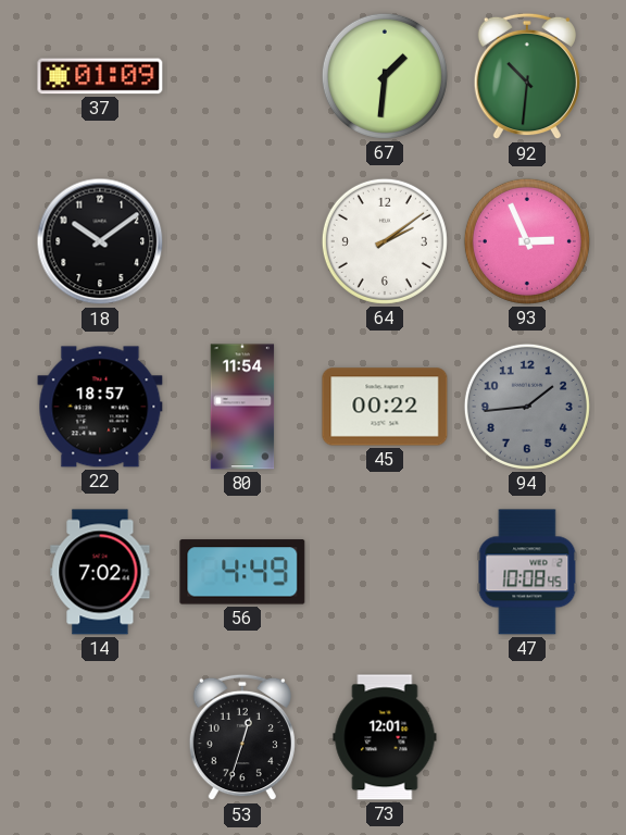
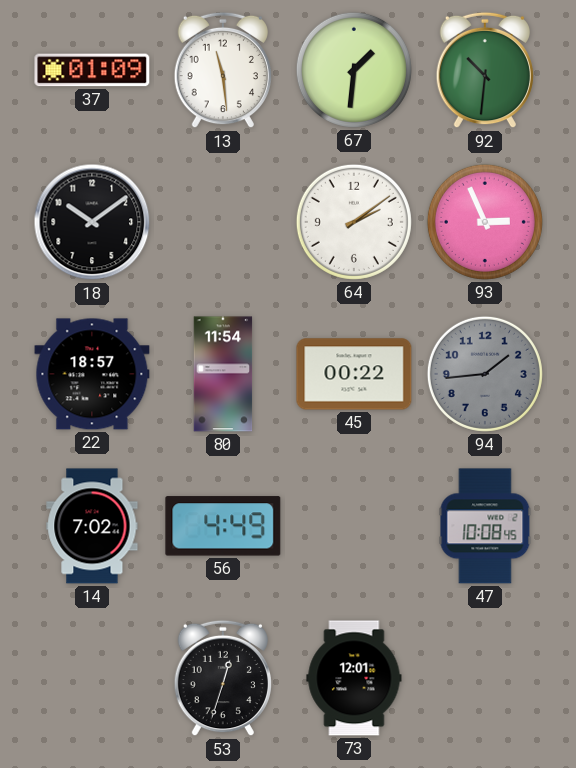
13: none -> 11:29
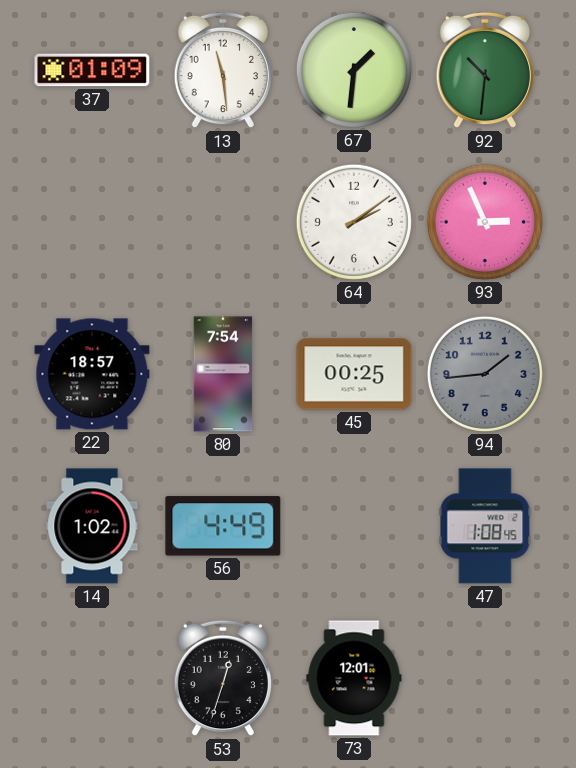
18: 10:09 -> none
80: 11:54 -> 7:54
45: 00:22 -> 00:25
14: 7:02 -> 1:02
47: 10:08 -> 1:08
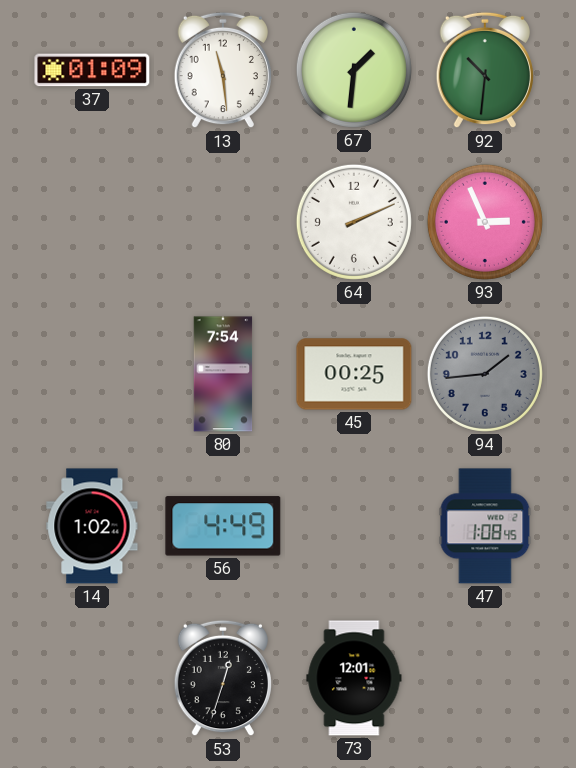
64: 2:09 -> 2:11
22: 18:57 -> none
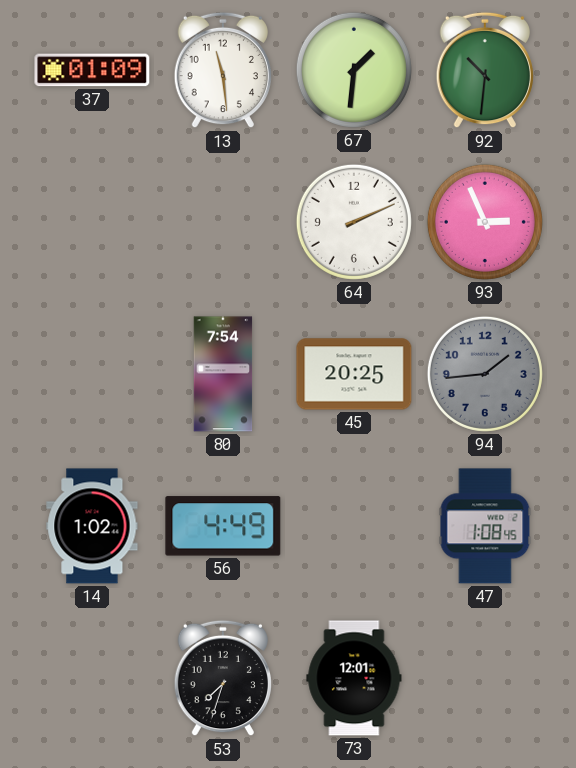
45: 00:25 -> 20:25
53: 12:33 -> 7:33
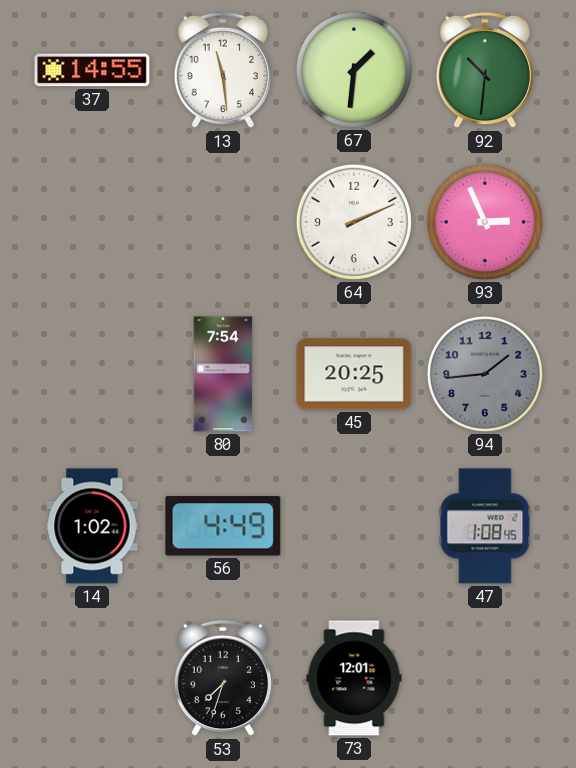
37: 01:09 -> 14:55
